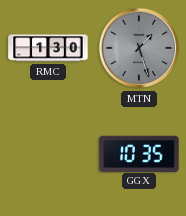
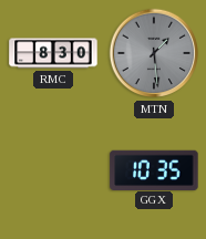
RMC: 1:30 -> 8:30
MTN: 1:27 -> 1:29
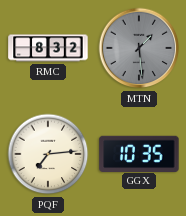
RMC: 8:30 -> 8:32
PQF: none -> 7:14
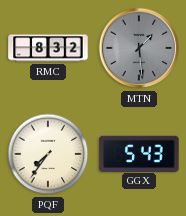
PQF: 7:14 -> 7:36
GGX: 10:35 -> 5:43
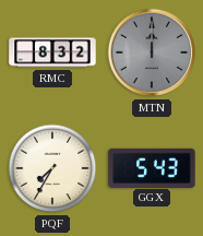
MTN: 1:29 -> 12:00
PQF: 7:36 -> 7:35
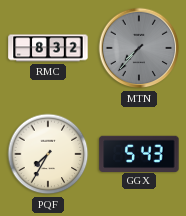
MTN: 12:00 -> 7:37
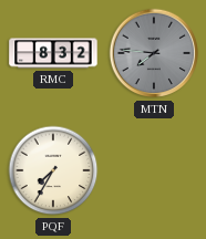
MTN: 7:37 -> 7:46
GGX: 5:43 -> none
